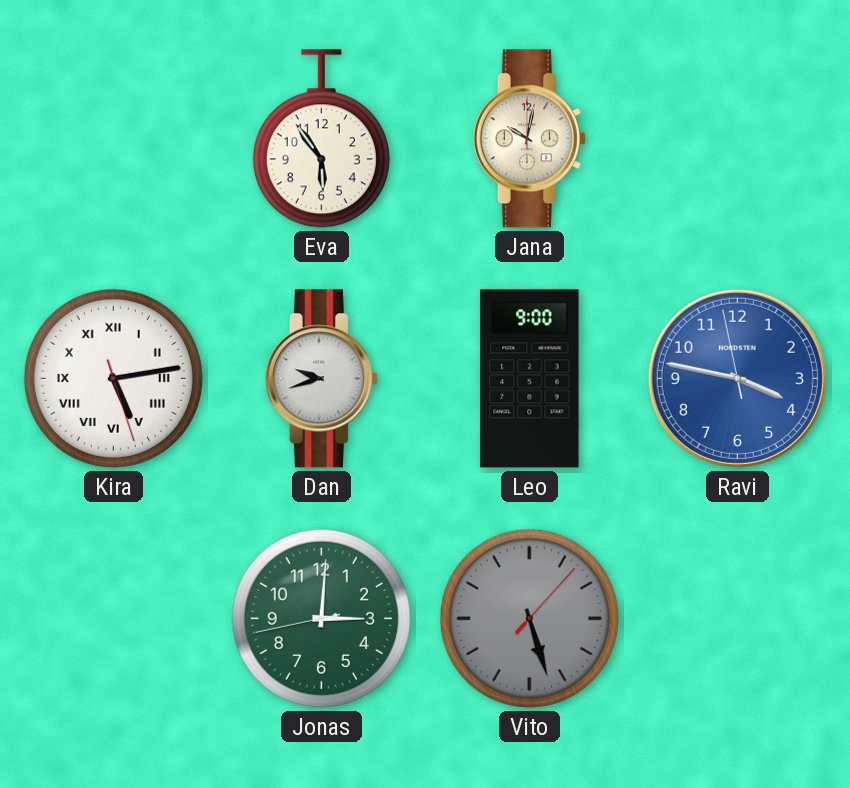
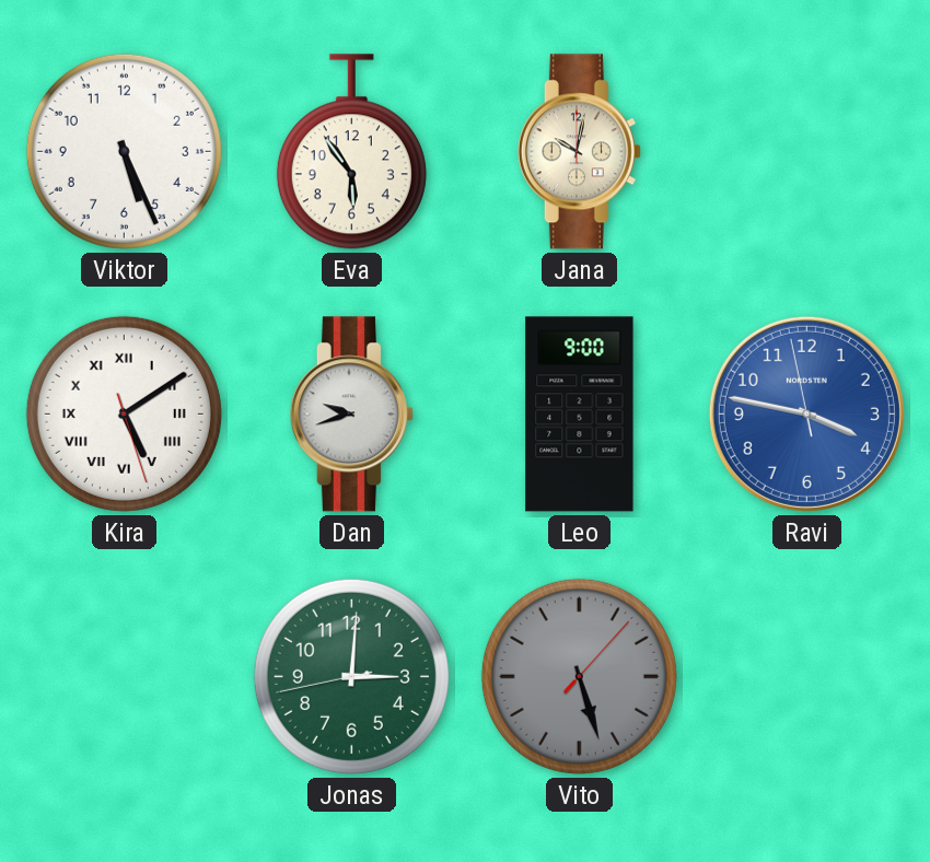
Viktor: none -> 5:26
Kira: 5:13 -> 5:09
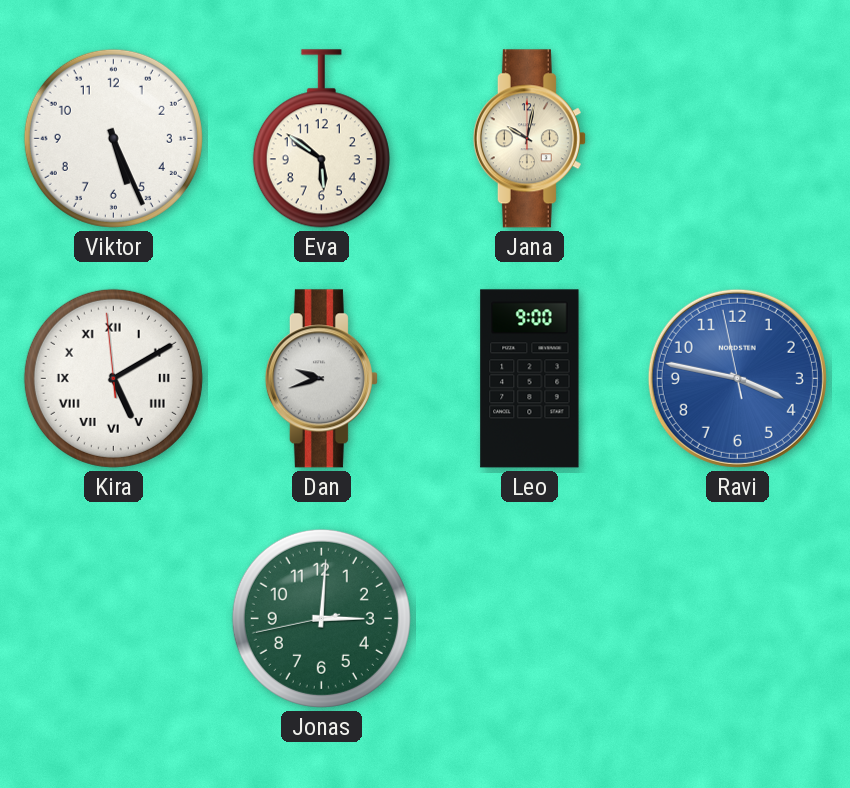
Eva: 5:54 -> 5:51
Kira: 5:09:27 -> 5:09:59
Vito: 5:27 -> none
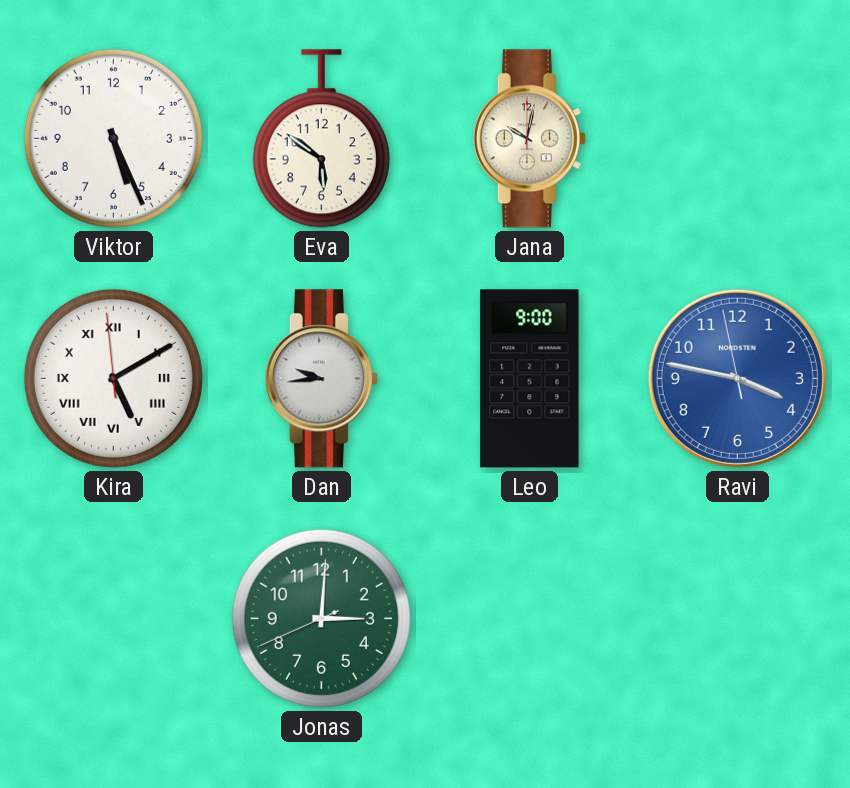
Dan: 9:42 -> 9:44
Jonas: 3:00:43 -> 3:00:41
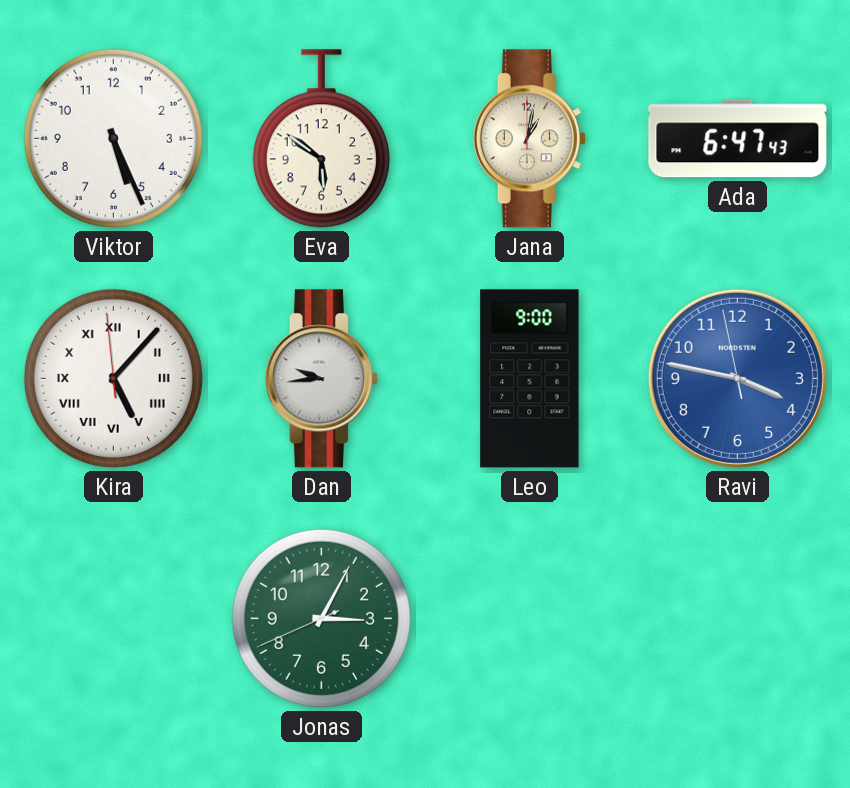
Jana: 10:02 -> 1:02
Ada: none -> 6:47
Kira: 5:09 -> 5:06
Jonas: 3:00 -> 3:04
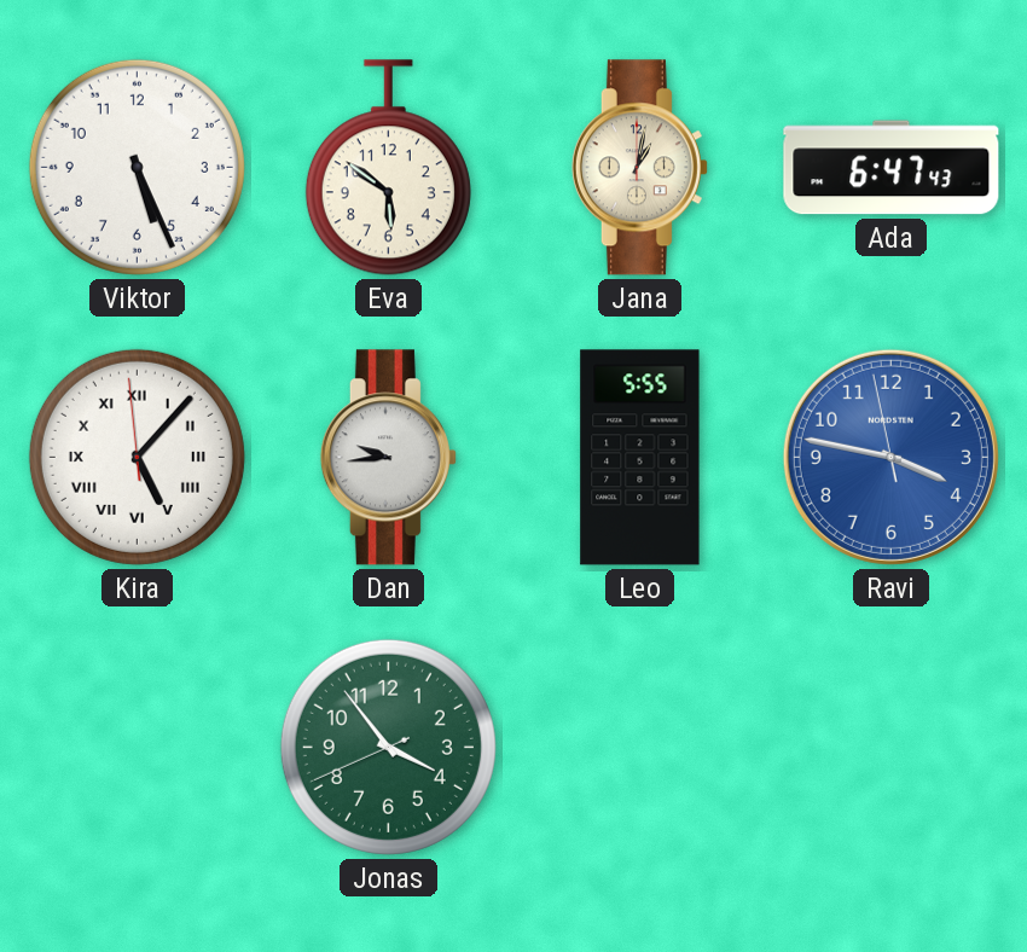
Leo: 9:00 -> 5:55
Jonas: 3:04 -> 3:53
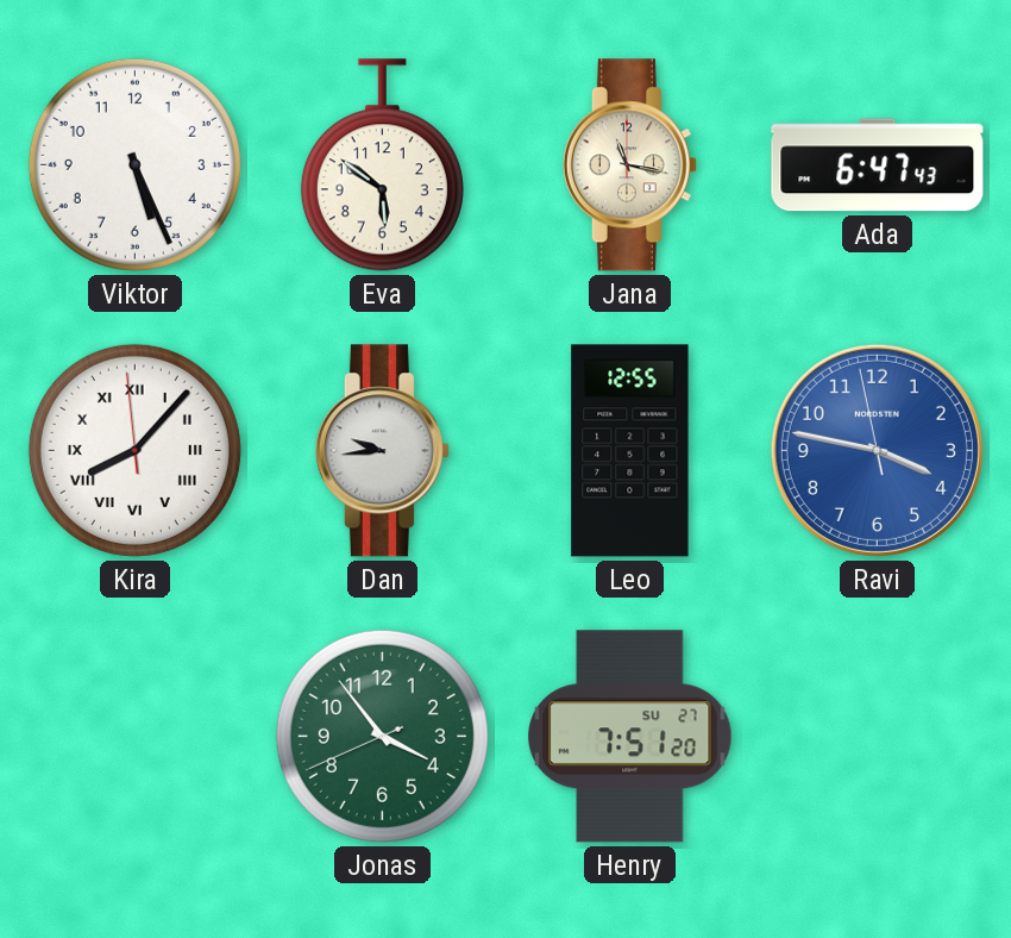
Jana: 1:02 -> 11:17
Kira: 5:06 -> 8:06
Leo: 5:55 -> 12:55
Henry: none -> 7:51
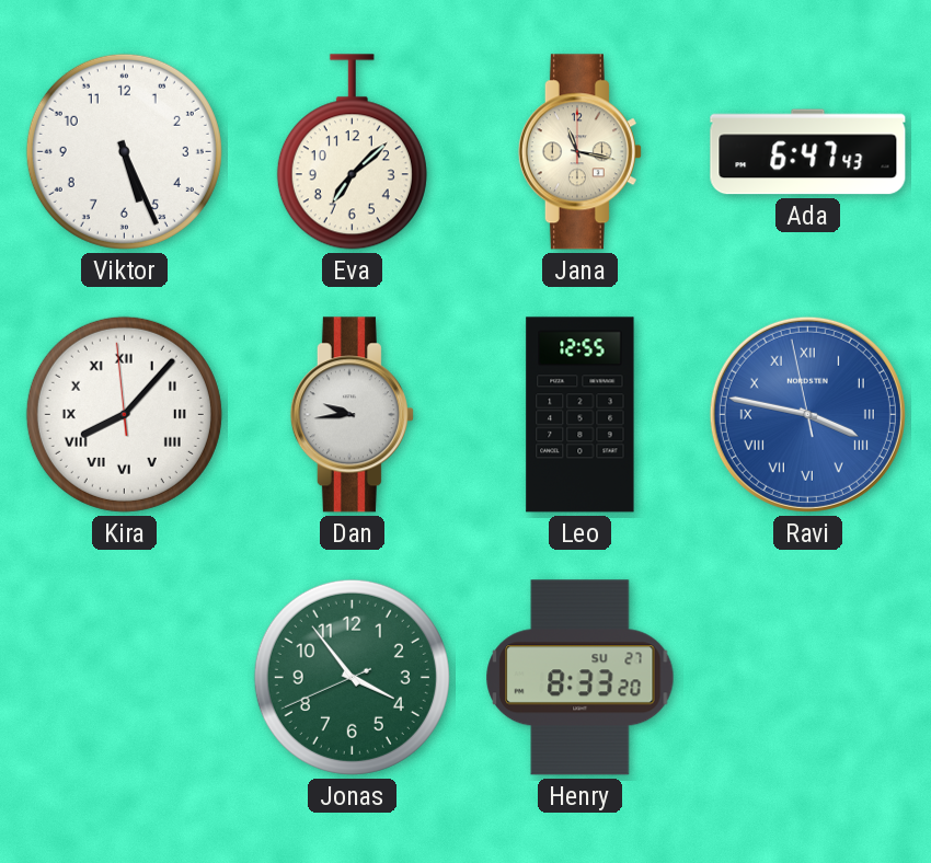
Eva: 5:51 -> 7:08
Ravi numerals: Arabic -> Roman
Henry: 7:51 -> 8:33
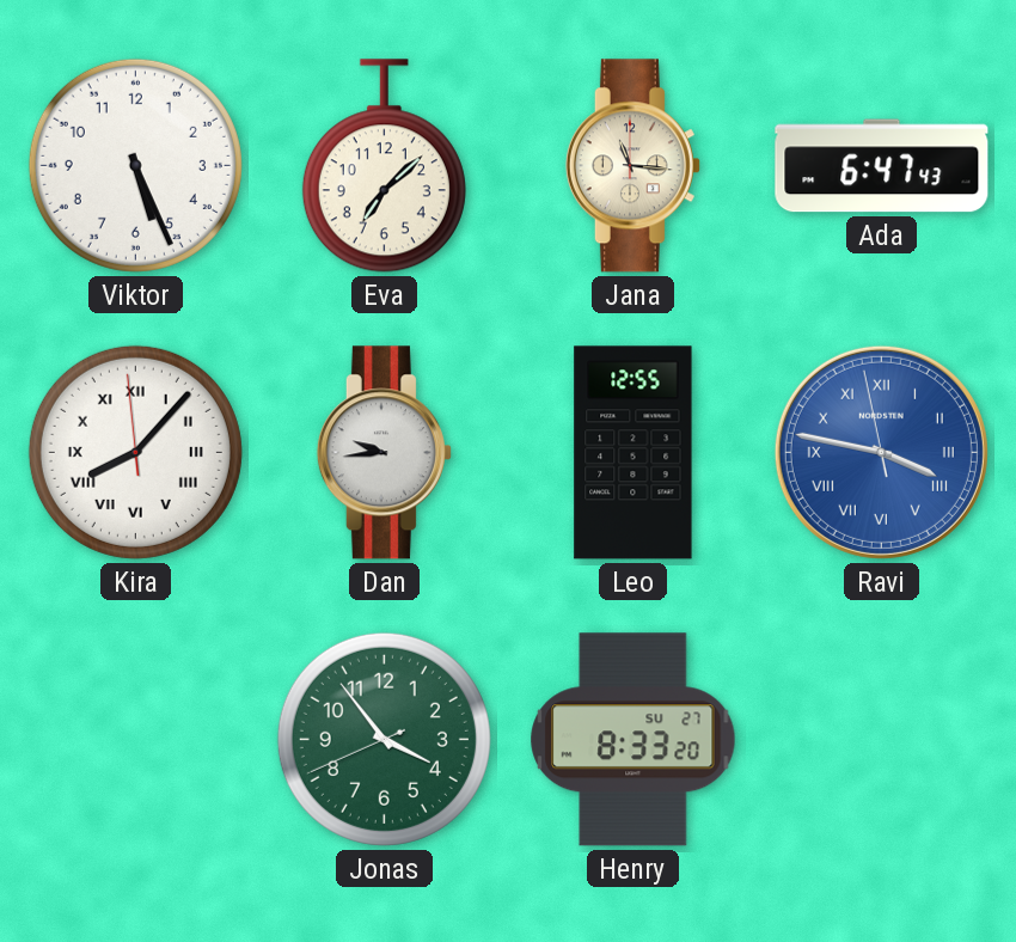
Jana: 11:17 -> 11:16
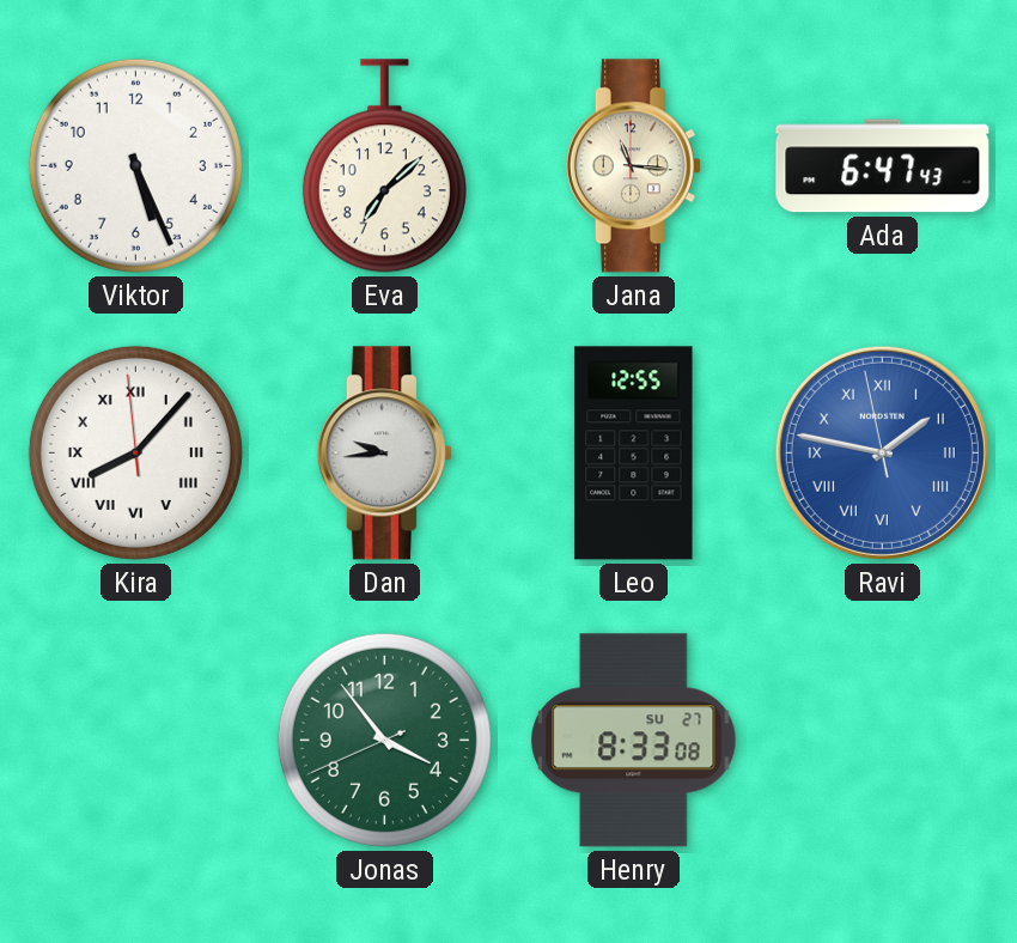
Ravi: 3:46 -> 1:46
Henry: 8:33:20 -> 8:33:08
